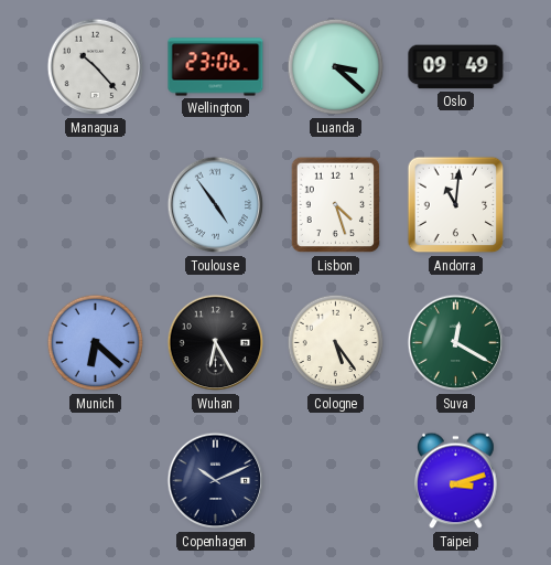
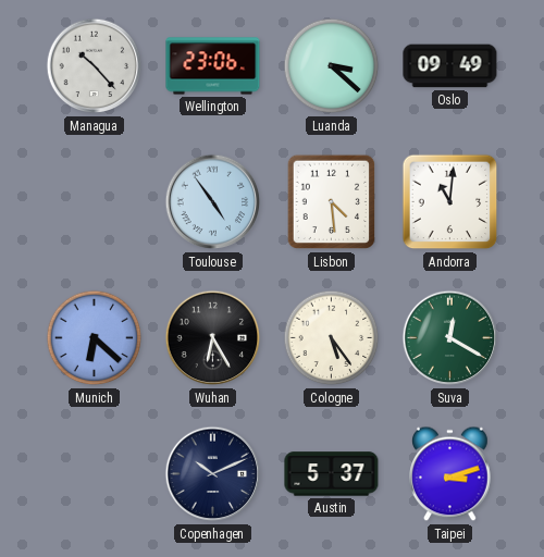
Lisbon: 4:27 -> 4:29
Austin: none -> 5:37
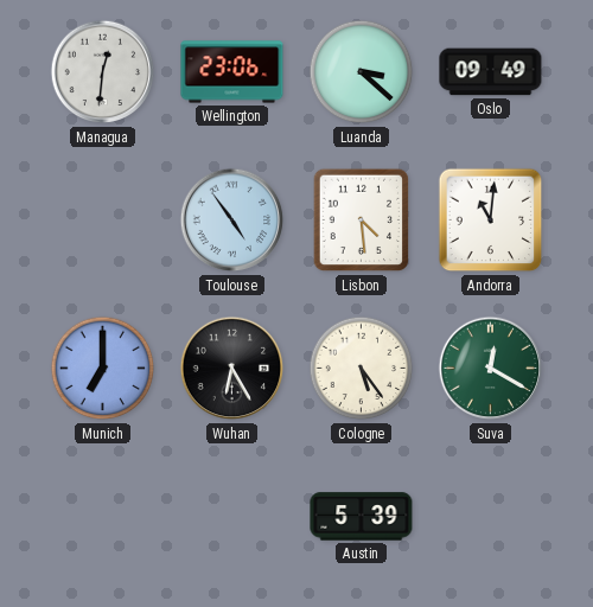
Managua: 10:23 -> 12:31
Munich: 6:22 -> 7:00
Copenhagen: 10:11 -> none
Austin: 5:37 -> 5:39
Taipei: 3:12 -> none
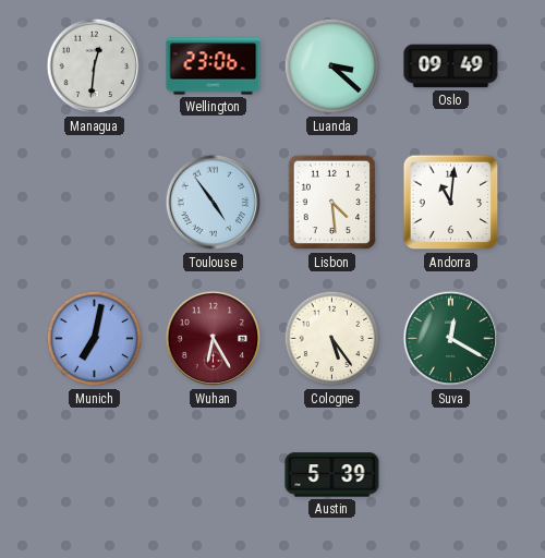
Munich: 7:00 -> 7:02
Wuhan dial: black -> burgundy
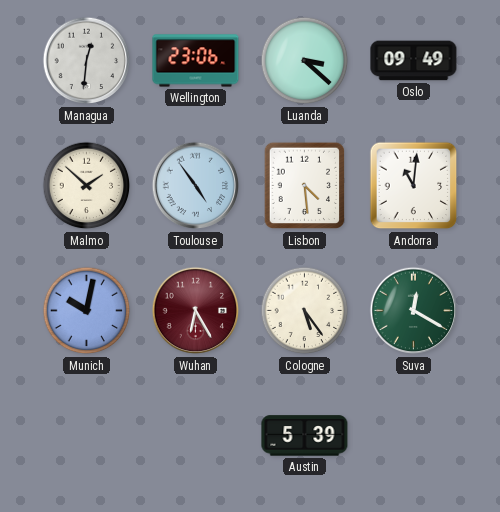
Malmo: none -> 1:52
Munich: 7:02 -> 10:02
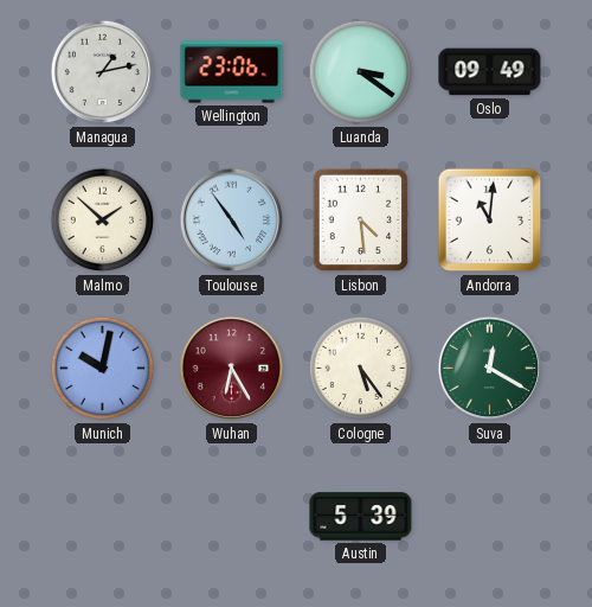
Managua: 12:31 -> 1:13
Luanda: 3:22 -> 3:21
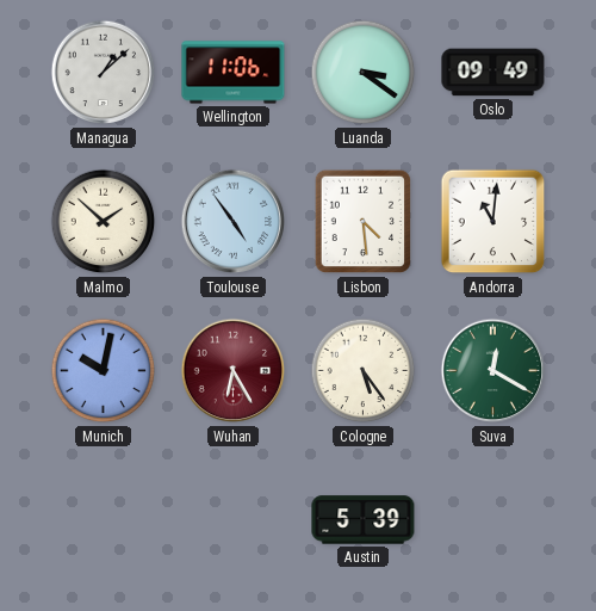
Managua: 1:13 -> 1:08
Wellington: 23:06 -> 11:06
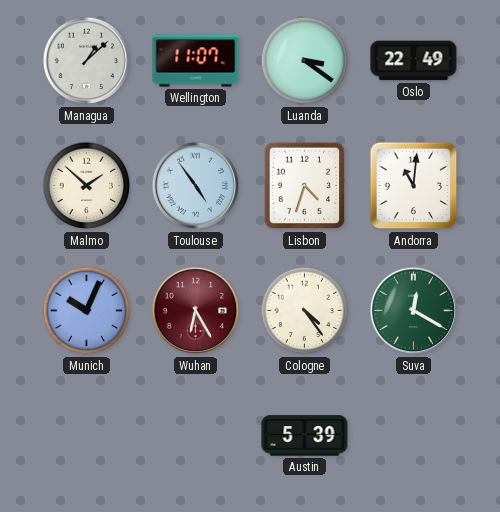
Wellington: 11:06 -> 11:07
Oslo: 09:49 -> 22:49
Lisbon: 4:29 -> 4:33
Munich: 10:02 -> 10:04
Cologne: 5:24 -> 4:24
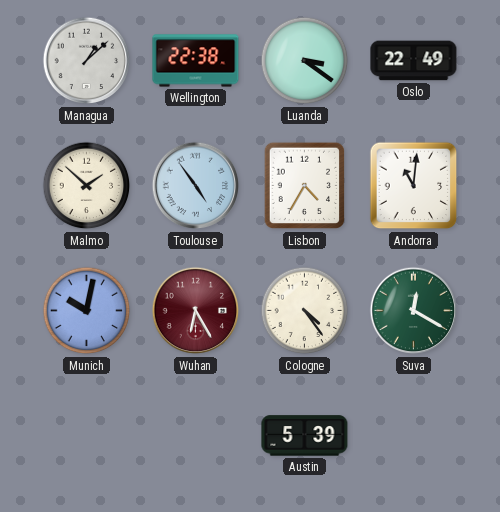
Wellington: 11:07 -> 22:38
Lisbon: 4:33 -> 4:35
Munich: 10:04 -> 10:02
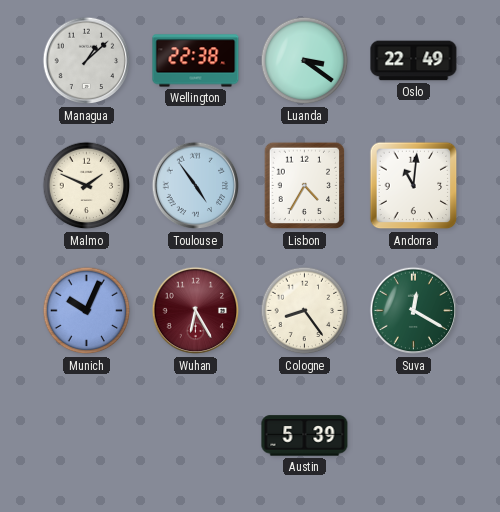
Malmo: 1:52 -> 1:49
Munich: 10:02 -> 10:04
Cologne: 4:24 -> 8:24
